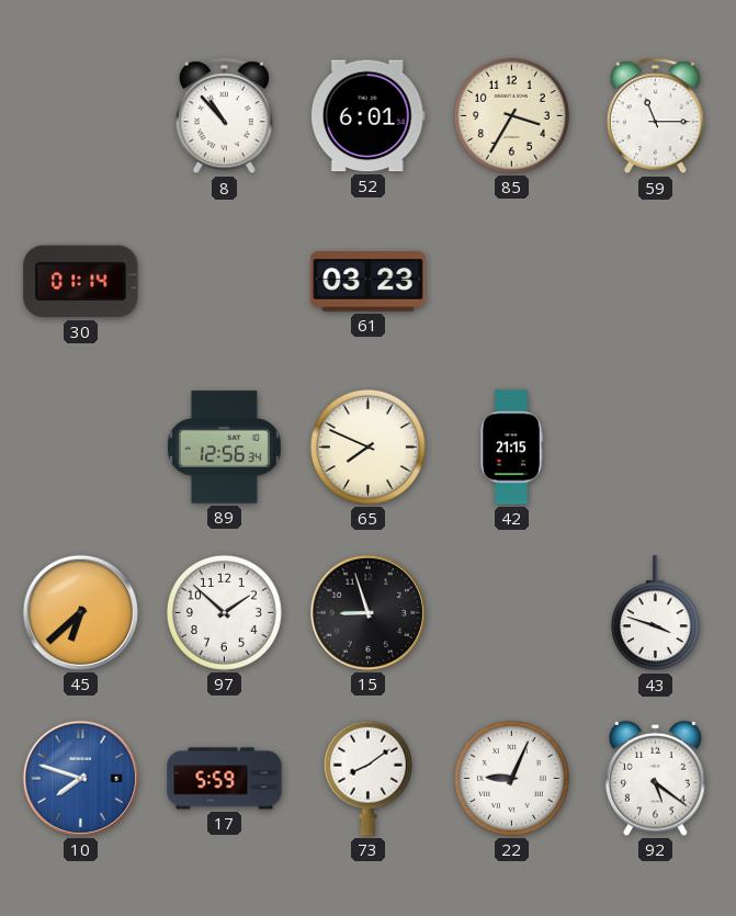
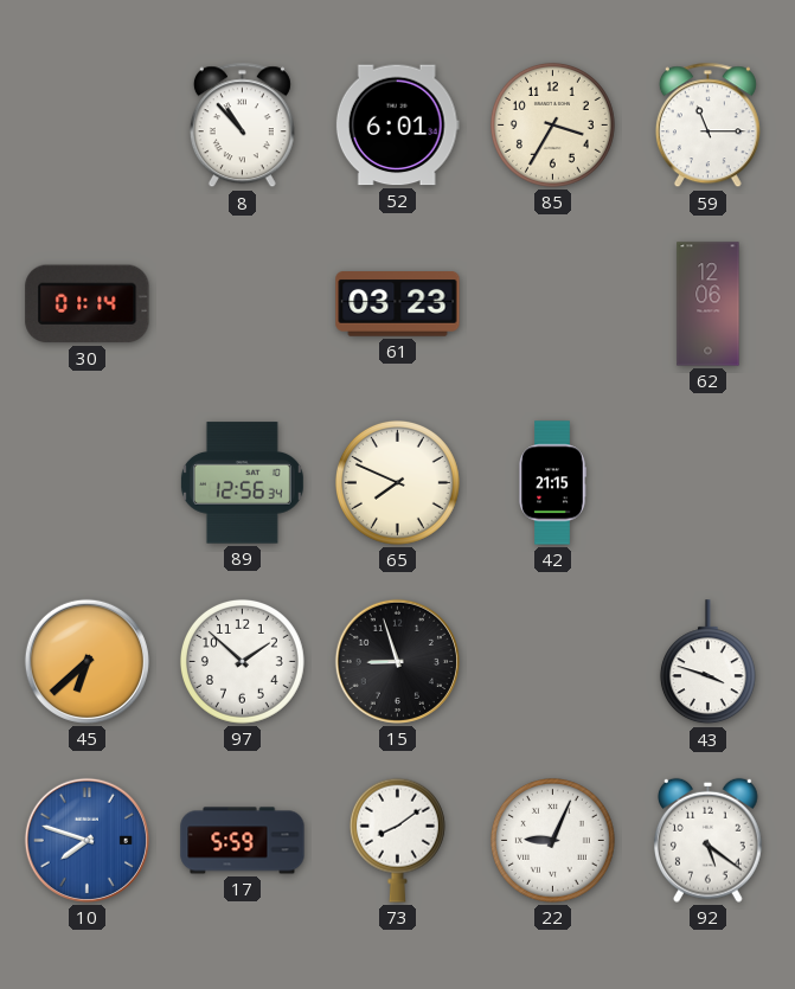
62: none -> 12:06
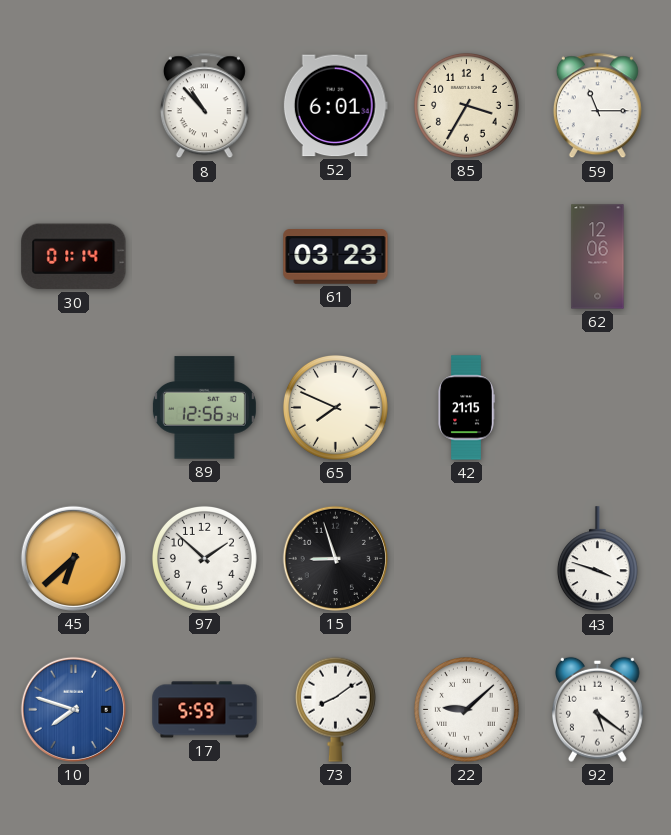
22: 9:04 -> 9:08
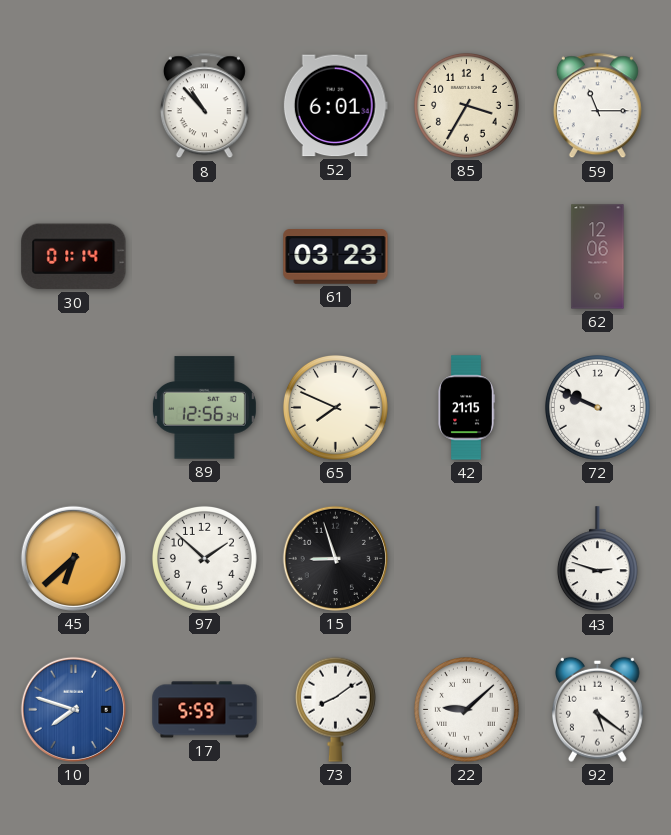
72: none -> 9:49
43: 3:48 -> 2:48
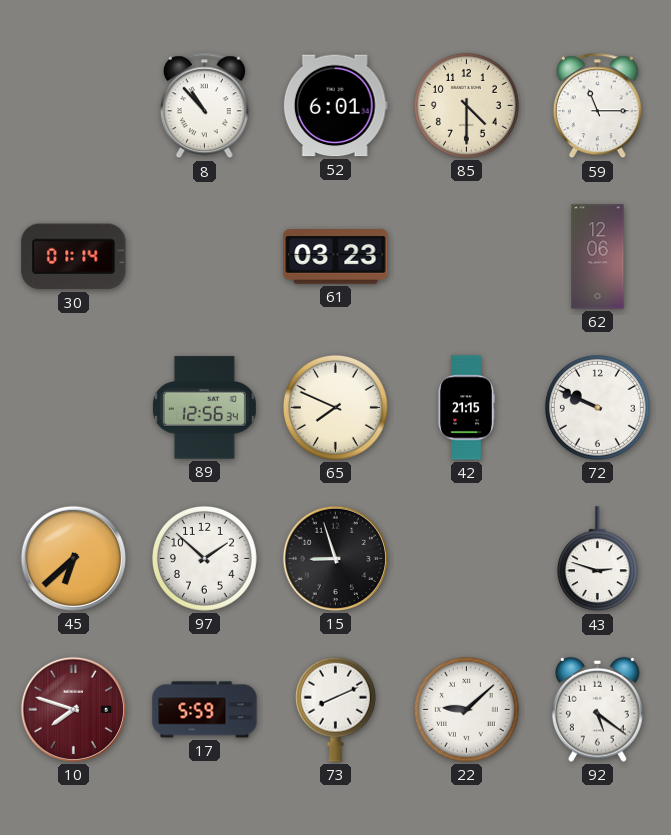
85: 3:35 -> 4:30
10 dial: blue -> burgundy
73: 8:09 -> 8:11
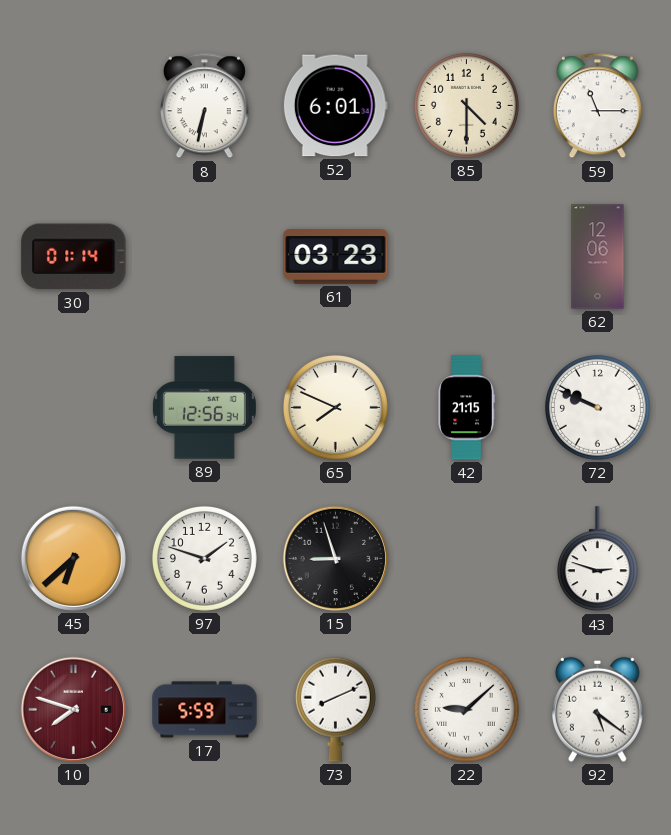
8: 10:53 -> 6:32
97: 1:52 -> 1:48
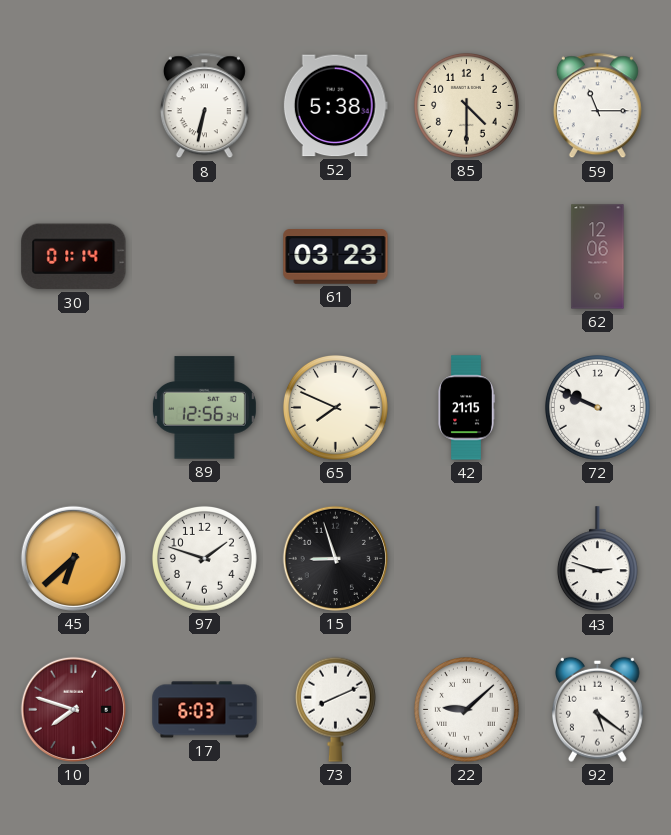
52: 6:01 -> 5:38
17: 5:59 -> 6:03
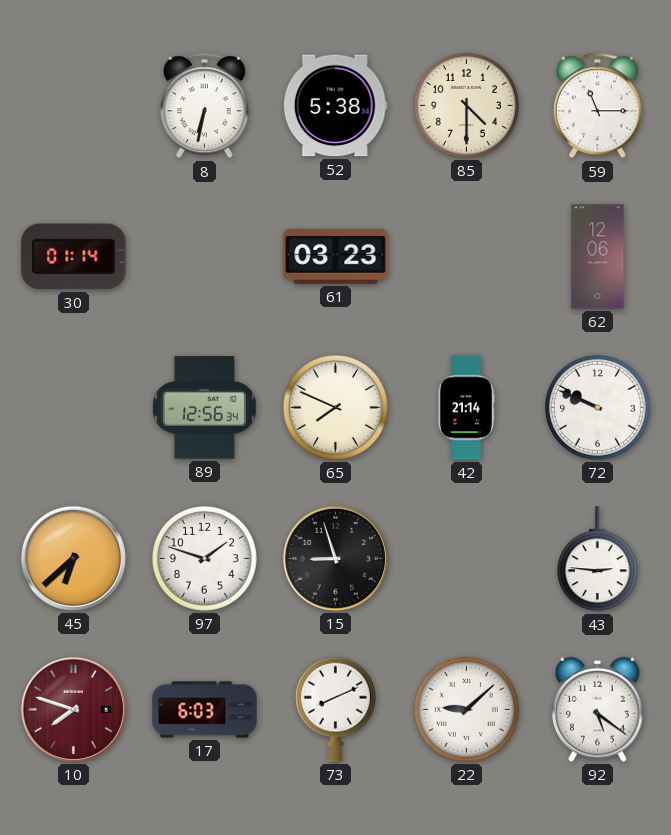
42: 21:15 -> 21:14
43: 2:48 -> 2:46
